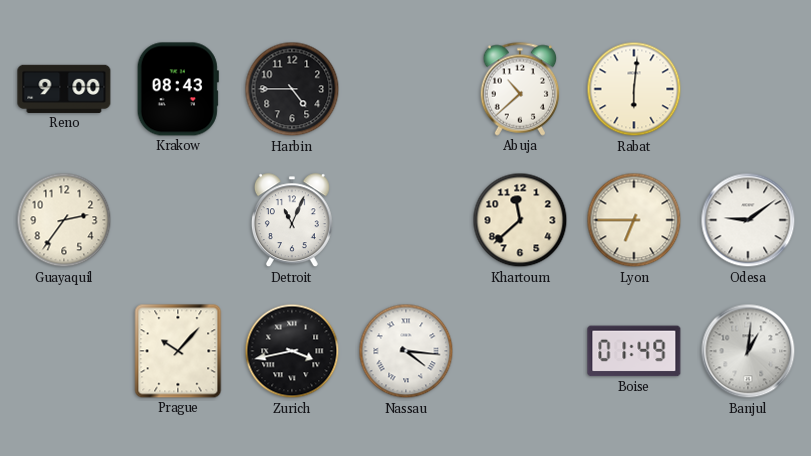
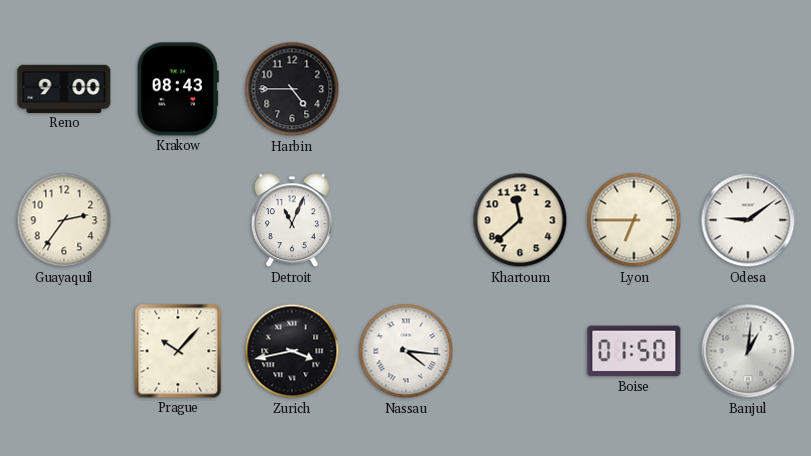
Abuja: 10:38 -> none
Rabat: 6:01 -> none
Boise: 01:49 -> 01:50
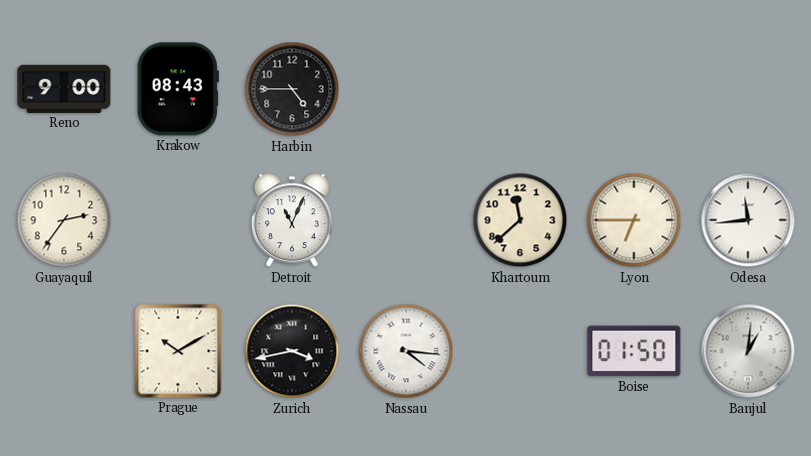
Odesa: 9:09 -> 11:44
Prague: 10:07 -> 10:10
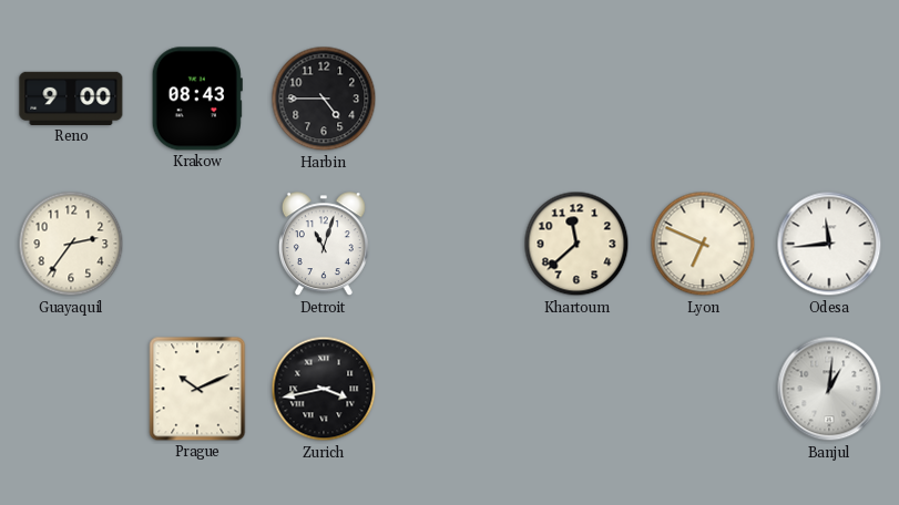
Detroit: 11:04 -> 11:03
Lyon: 6:45 -> 6:49
Prague: 10:10 -> 10:11
Nassau: 4:16 -> none
Boise: 01:50 -> none
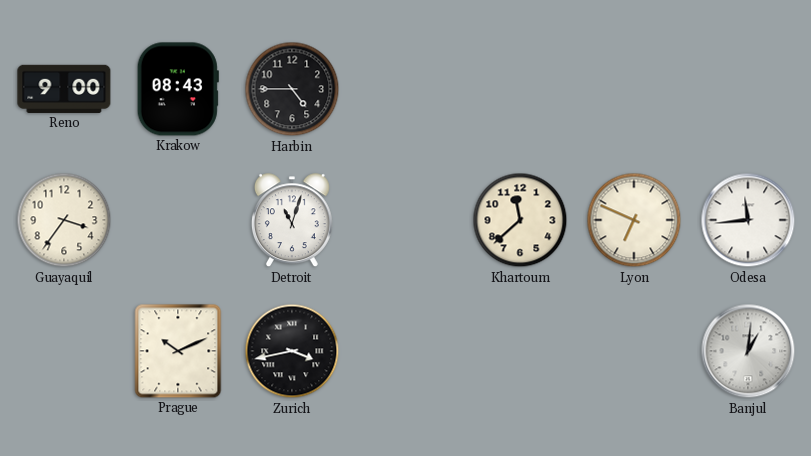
Guayaquil: 2:36 -> 3:36
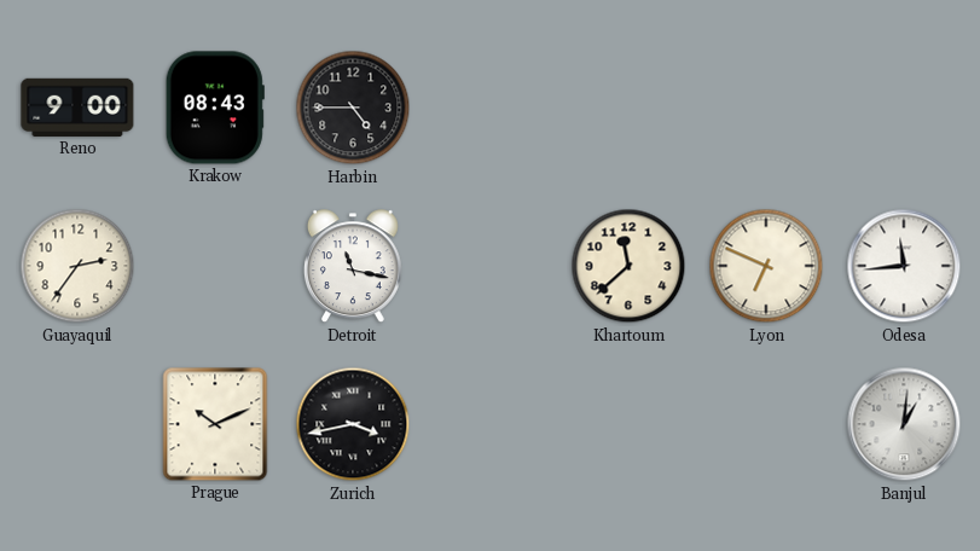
Guayaquil: 3:36 -> 2:36
Detroit: 11:03 -> 11:17
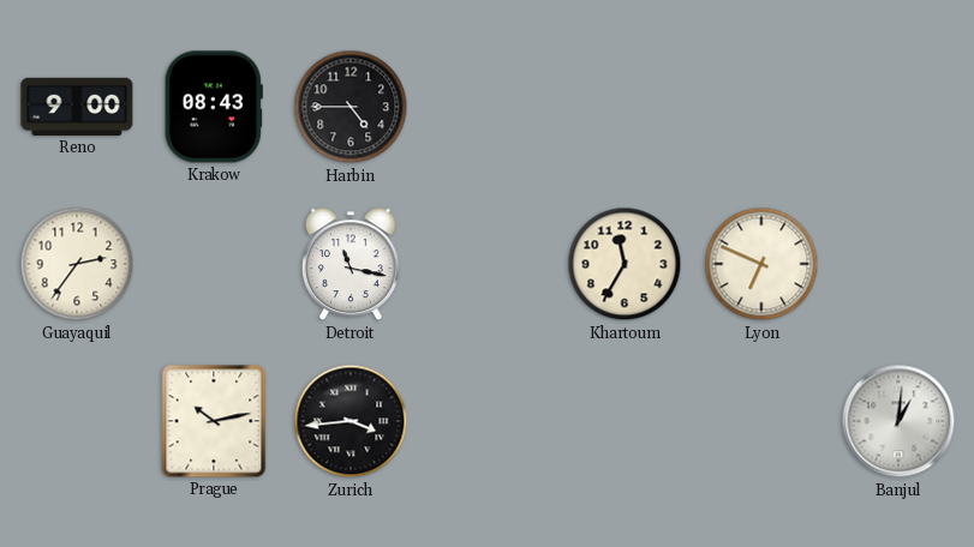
Khartoum: 11:38 -> 11:35
Odesa: 11:44 -> none
Prague: 10:11 -> 10:13
Zurich: 3:43 -> 3:44
